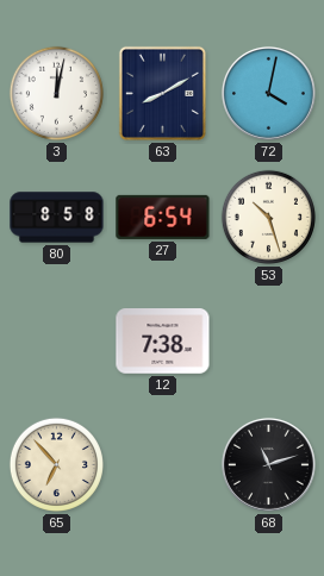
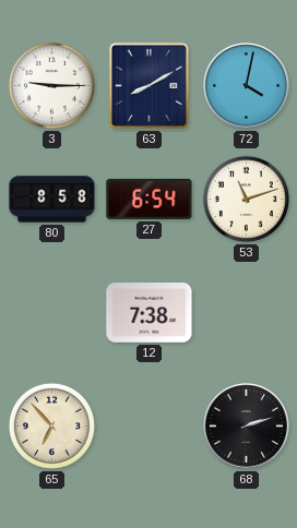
3: 12:02 -> 9:15
53: 10:27 -> 11:12
68: 11:12 -> 2:12
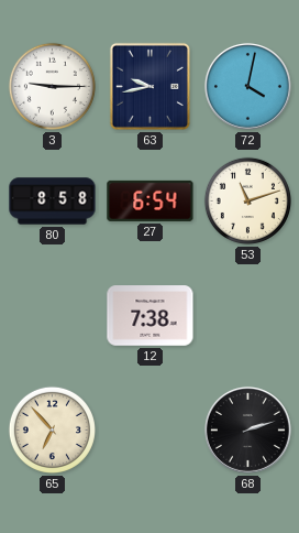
63: 8:10 -> 9:43
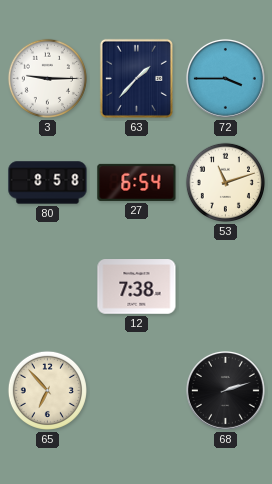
63: 9:43 -> 1:37
72: 4:02 -> 3:45
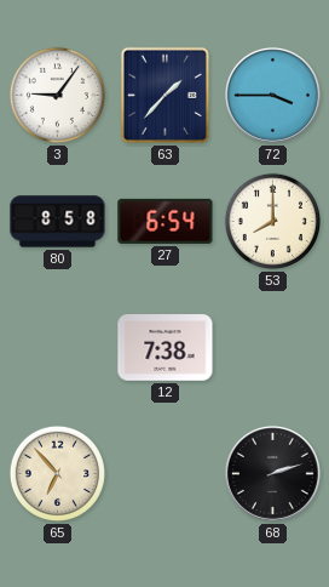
3: 9:15 -> 9:06
53: 11:12 -> 8:00
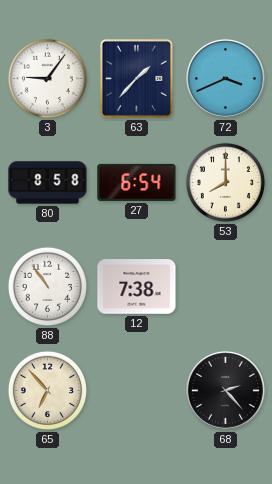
72: 3:45 -> 3:41
88: none -> 10:54
68: 2:12 -> 2:23
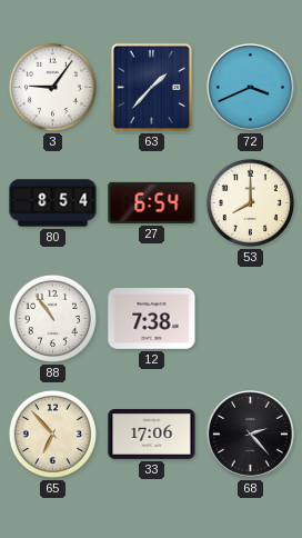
80: 8:58 -> 8:54
33: none -> 17:06
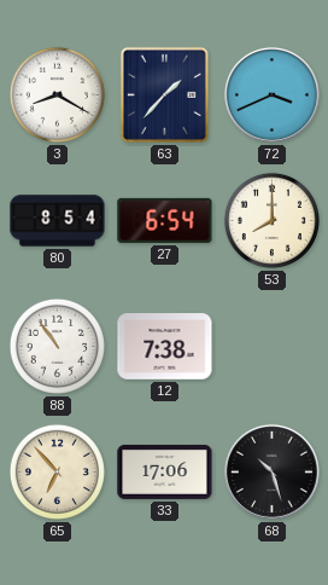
3: 9:06 -> 8:20
68: 2:23 -> 10:27
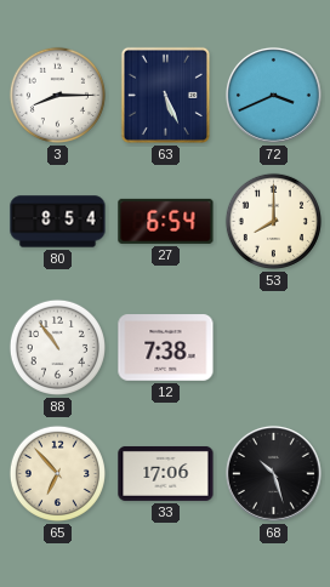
3: 8:20 -> 8:15
63: 1:37 -> 5:26
